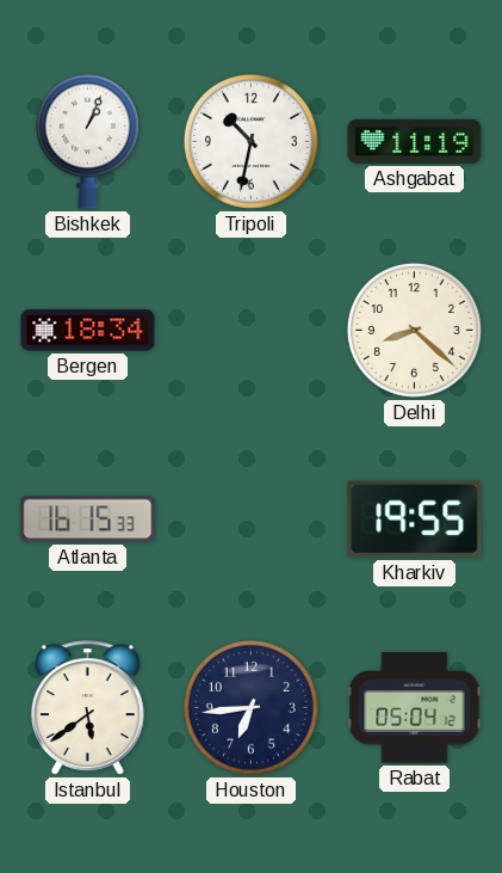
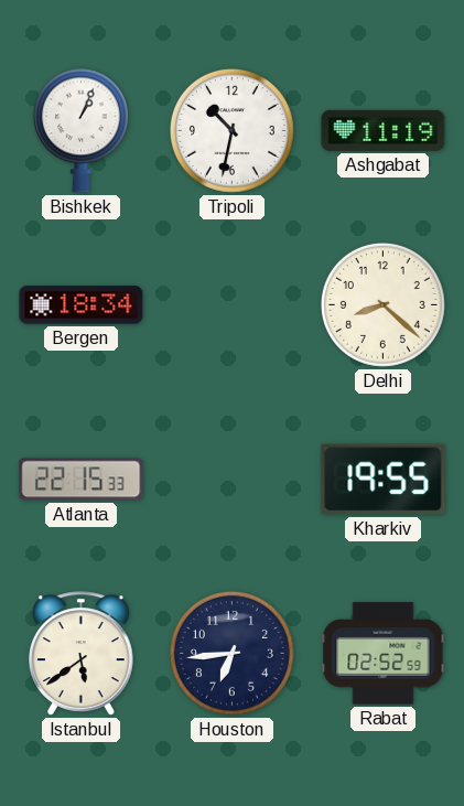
Atlanta: 16:15 -> 22:15
Rabat: 05:04 -> 02:52
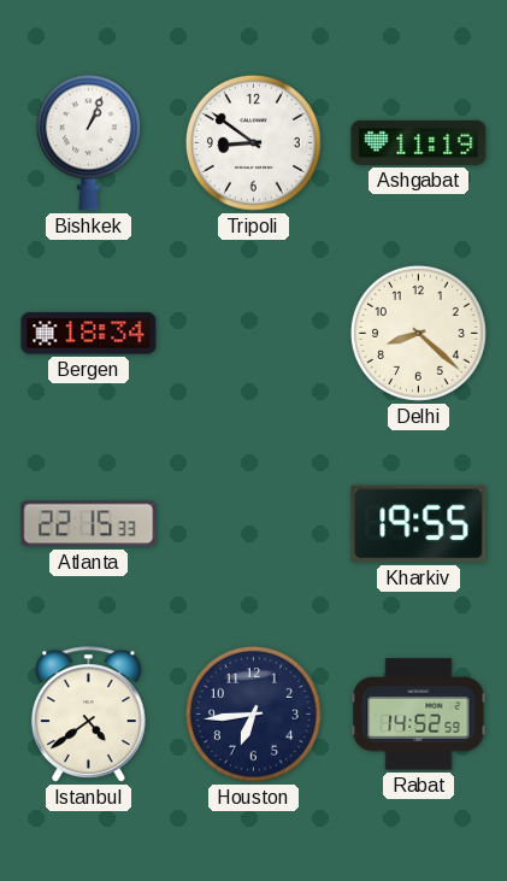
Tripoli: 10:32 -> 8:51
Istanbul: 5:39 -> 4:39
Rabat: 02:52 -> 14:52
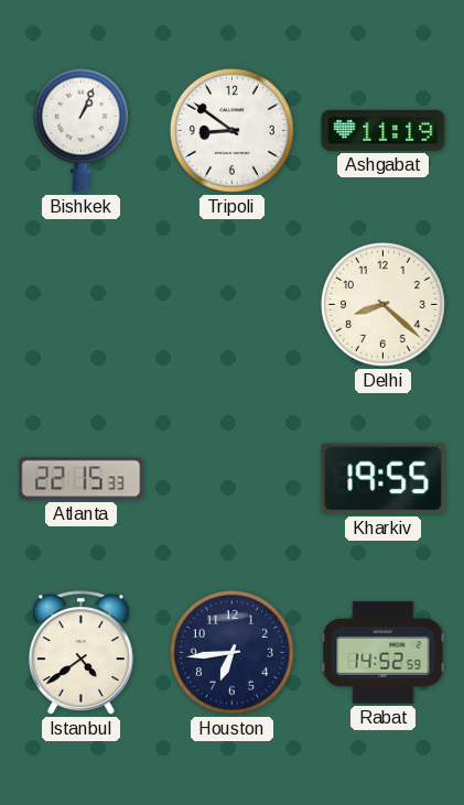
Bergen: 18:34 -> none
